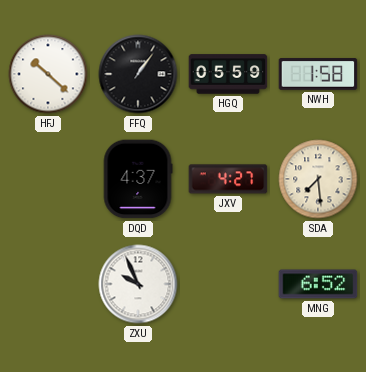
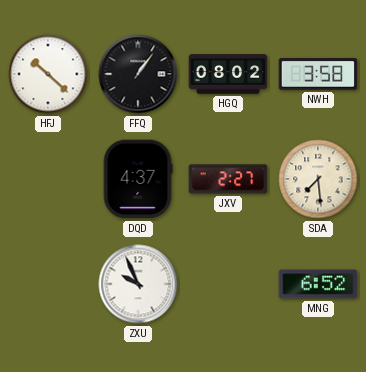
HGQ: 05:59 -> 08:02
NWH: 1:58 -> 3:58
JXV: 4:27 -> 2:27
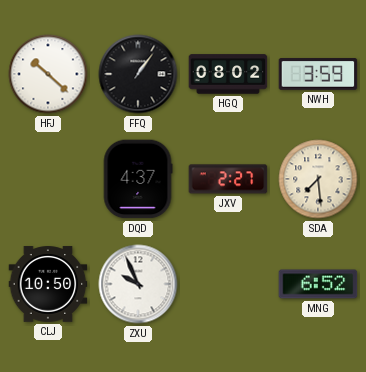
NWH: 3:58 -> 3:59
CLJ: none -> 10:50
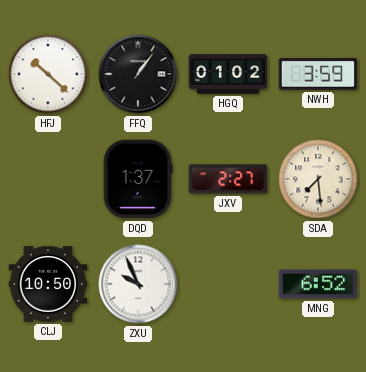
HGQ: 08:02 -> 01:02
DQD: 4:37 -> 1:37
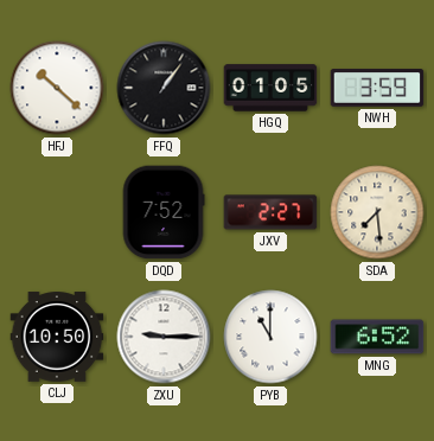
HGQ: 01:02 -> 01:05
DQD: 1:37 -> 7:52
ZXU: 9:56 -> 9:15
PYB: none -> 11:00
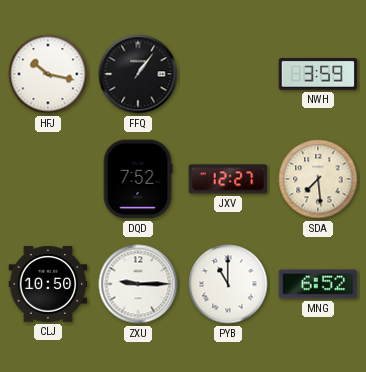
HFJ: 10:22 -> 10:17
HGQ: 01:05 -> none
JXV: 2:27 -> 12:27
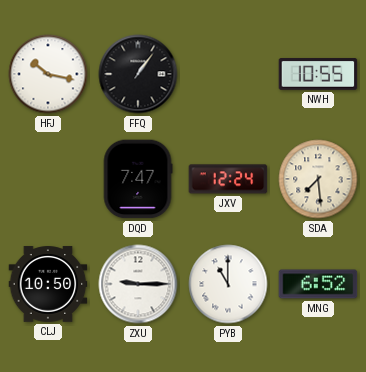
NWH: 3:59 -> 10:55
DQD: 7:52 -> 7:47
JXV: 12:27 -> 12:24
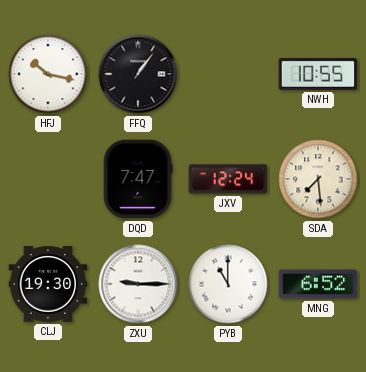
CLJ: 10:50 -> 19:30
